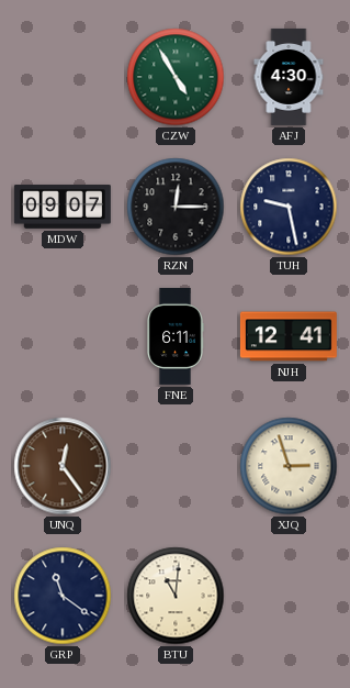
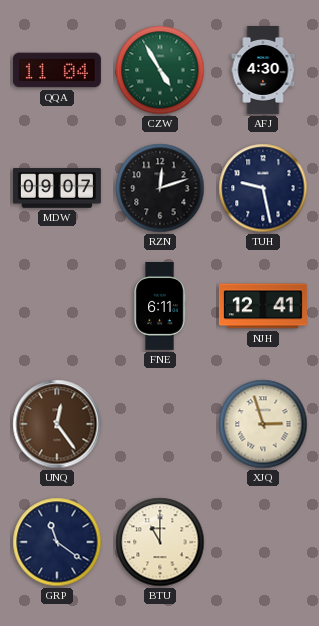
QQA: none -> 11:04
RZN: 12:15 -> 12:12
BTU: 11:01 -> 11:00
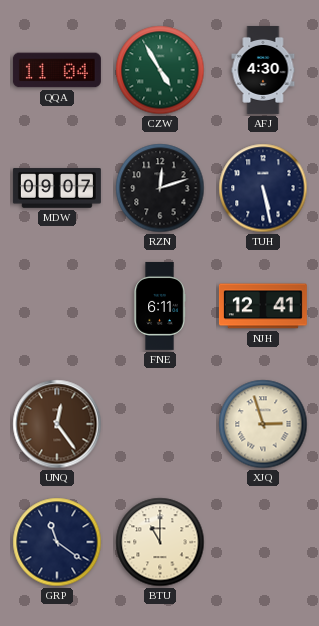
TUH: 9:28 -> 5:28
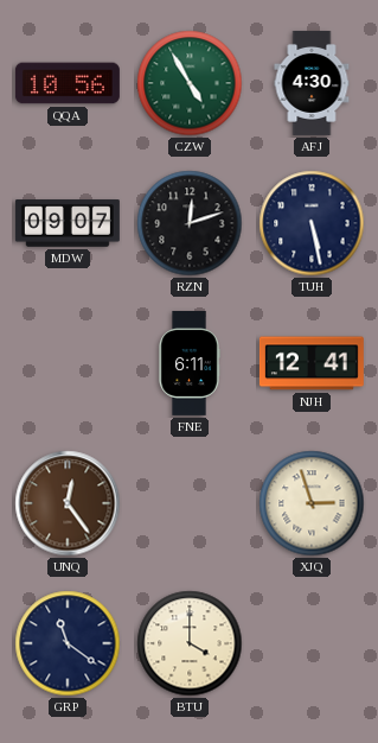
QQA: 11:04 -> 10:56
BTU: 11:00 -> 4:00
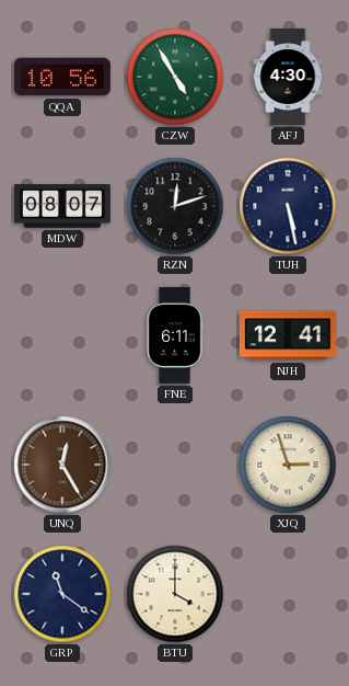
MDW: 09:07 -> 08:07
UNQ: 12:24 -> 12:25
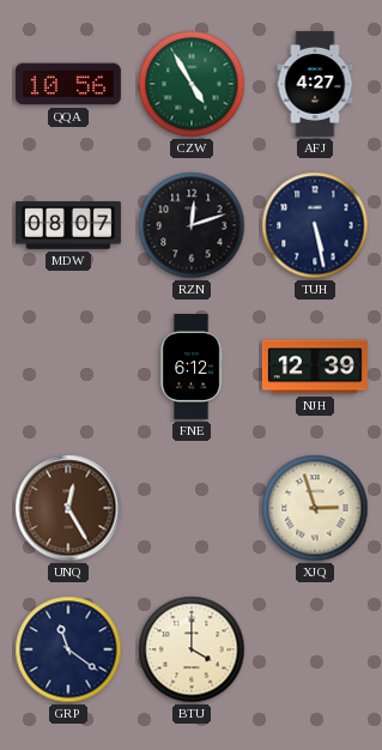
AFJ: 4:30 -> 4:27
FNE: 6:11 -> 6:12
NJH: 12:41 -> 12:39
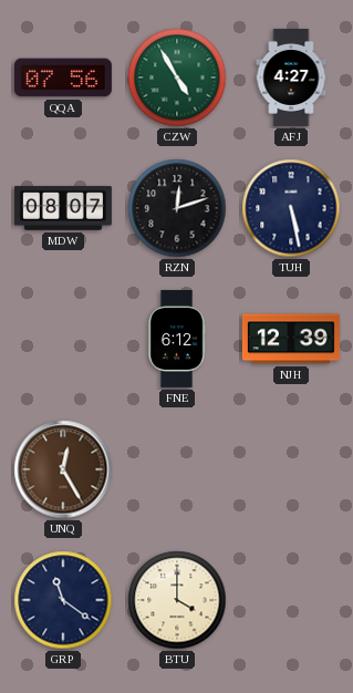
QQA: 10:56 -> 07:56
XJQ: 2:57 -> none
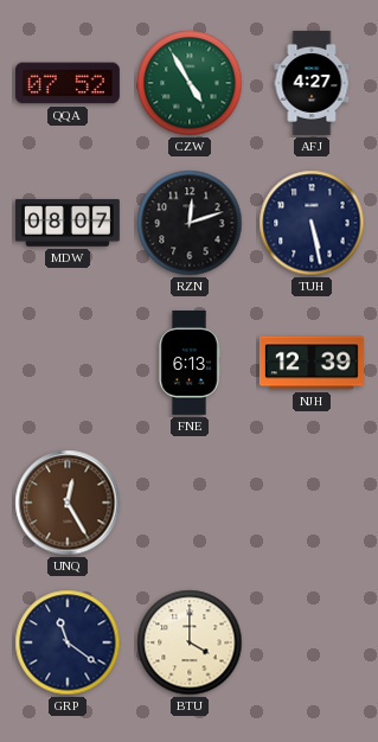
QQA: 07:56 -> 07:52
FNE: 6:12 -> 6:13
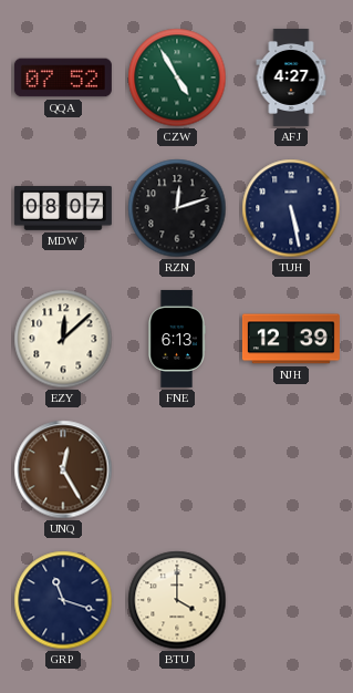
EZY: none -> 12:08
GRP: 11:21 -> 11:18
